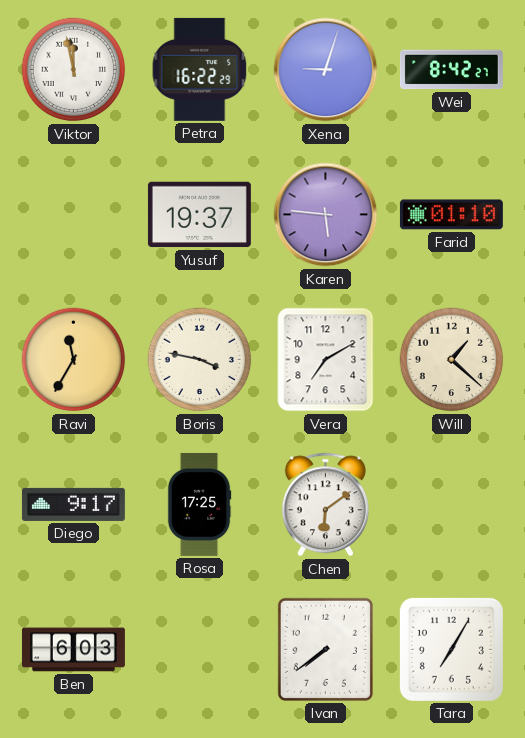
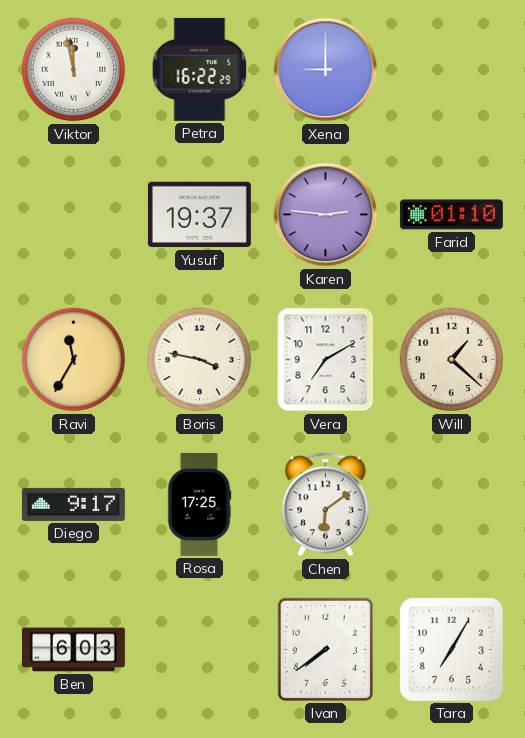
Xena: 9:03 -> 9:00
Wei: 8:42 -> none
Karen: 5:46 -> 2:46
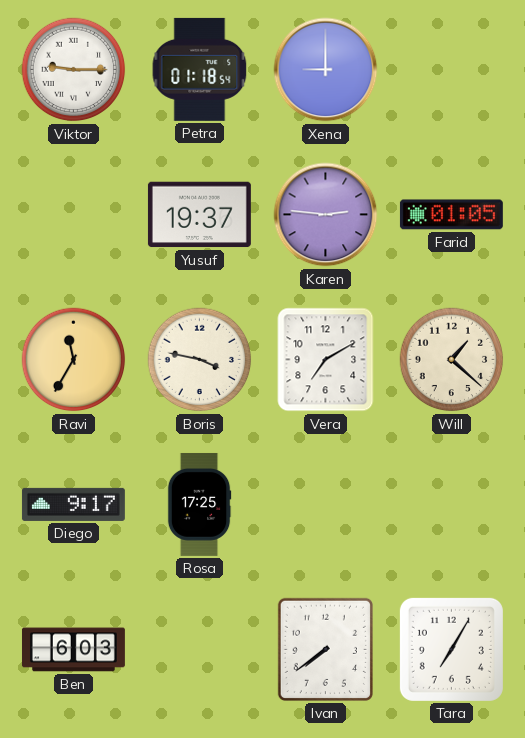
Viktor: 11:58 -> 9:15
Petra: 16:22 -> 01:18
Farid: 01:10 -> 01:05
Chen: 6:09 -> none
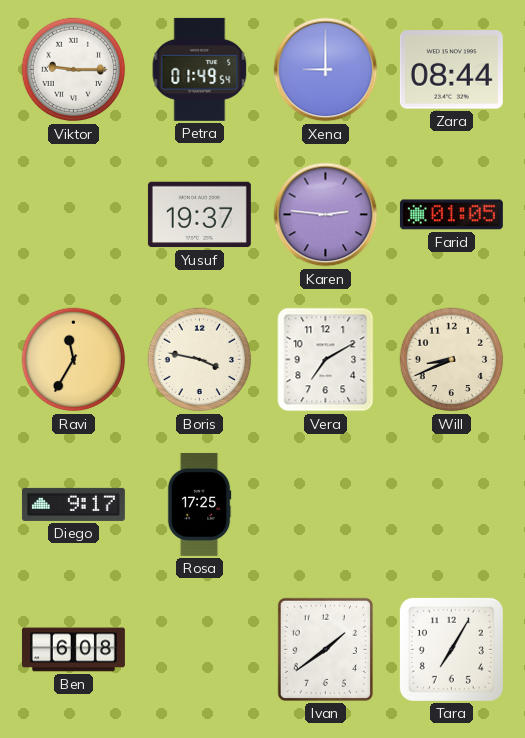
Petra: 01:18 -> 01:49
Zara: none -> 08:44
Will: 1:22 -> 8:41
Ben: 6:03 -> 6:08
Ivan: 7:39 -> 1:39
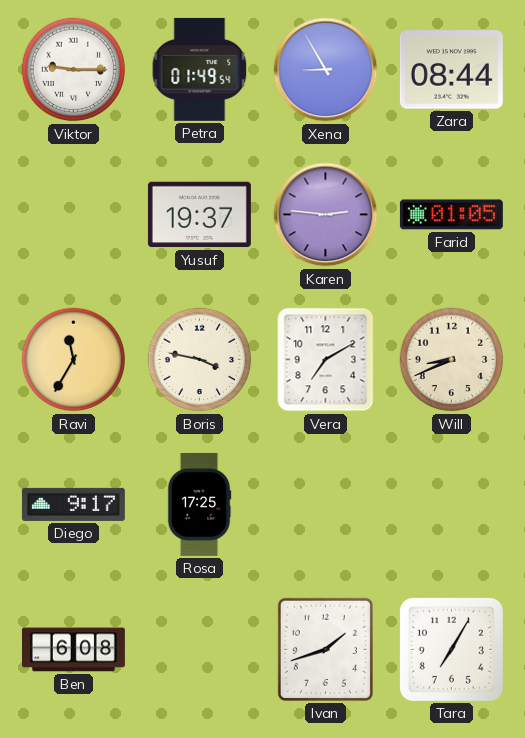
Xena: 9:00 -> 8:55
Ivan: 1:39 -> 1:42
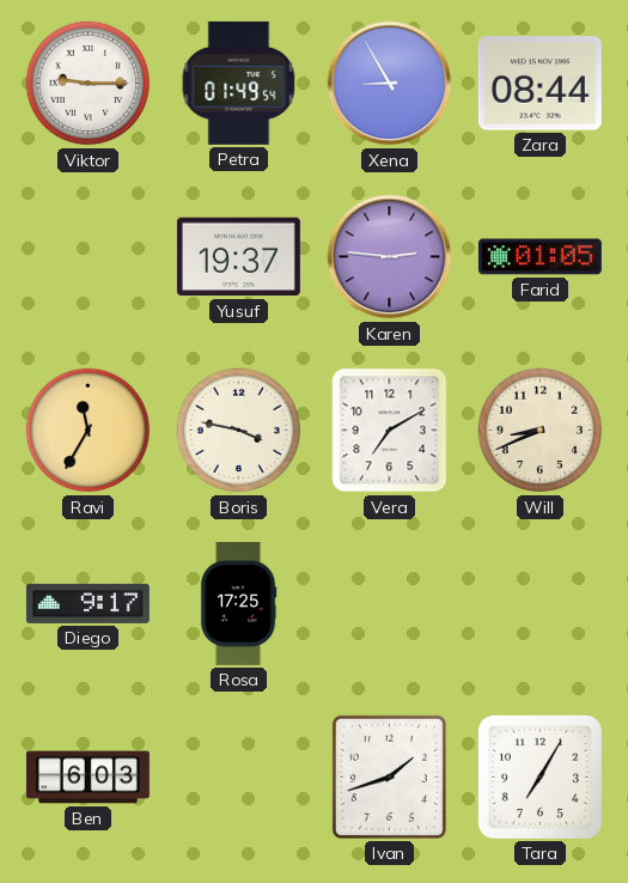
Ben: 6:08 -> 6:03
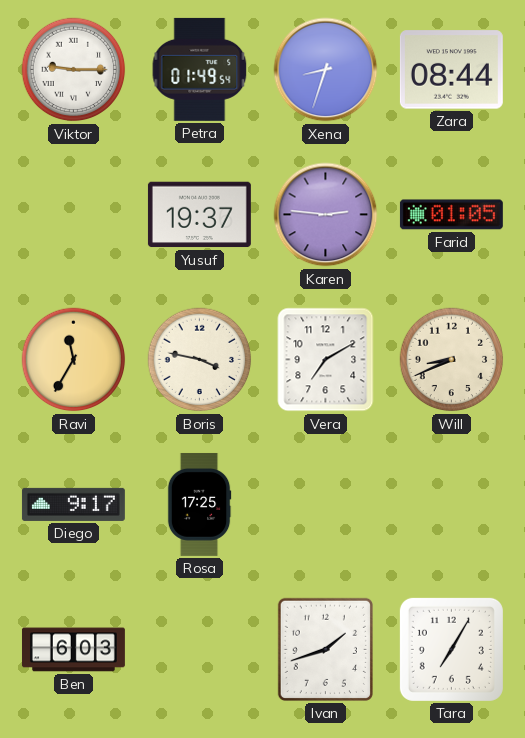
Xena: 8:55 -> 8:33
